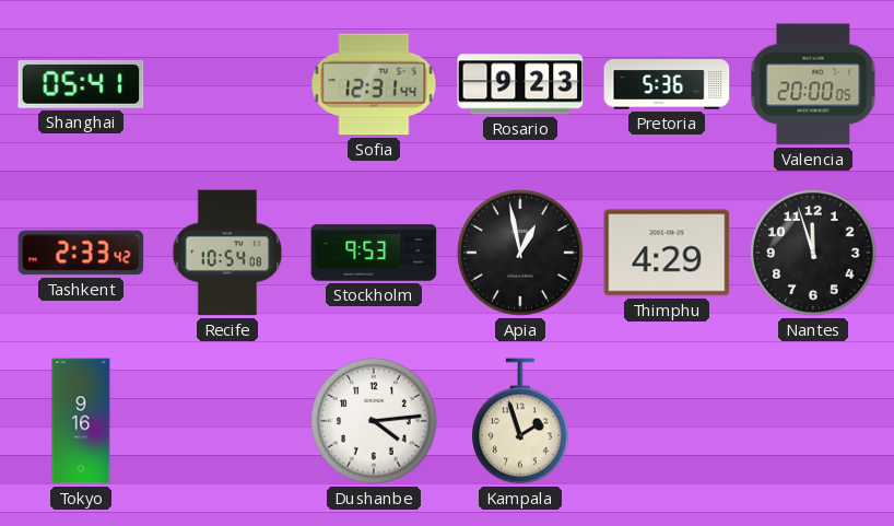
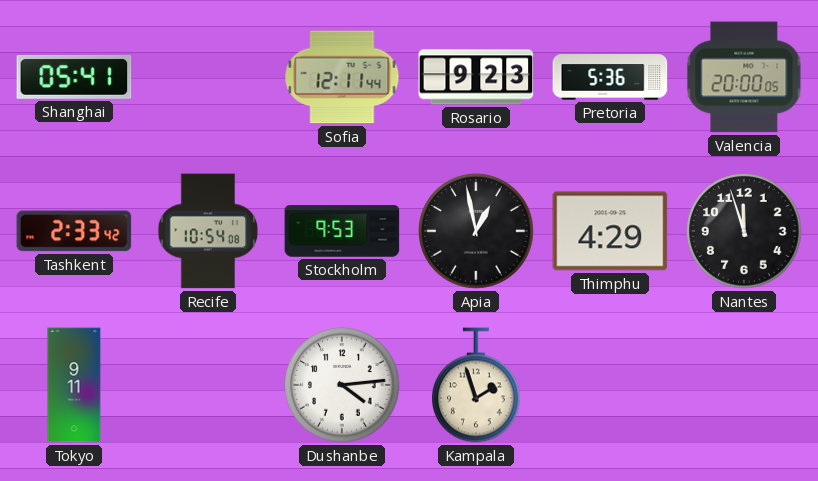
Sofia: 12:31 -> 12:11
Tokyo: 9:16 -> 9:11
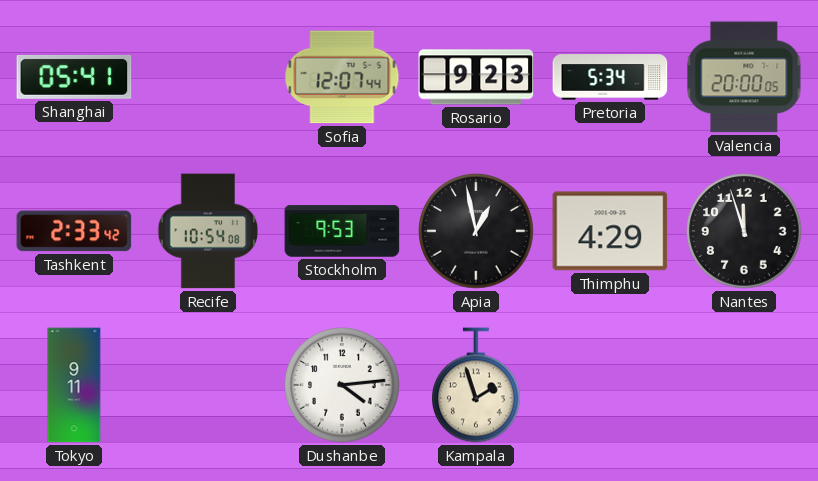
Sofia: 12:11 -> 12:07
Pretoria: 5:36 -> 5:34
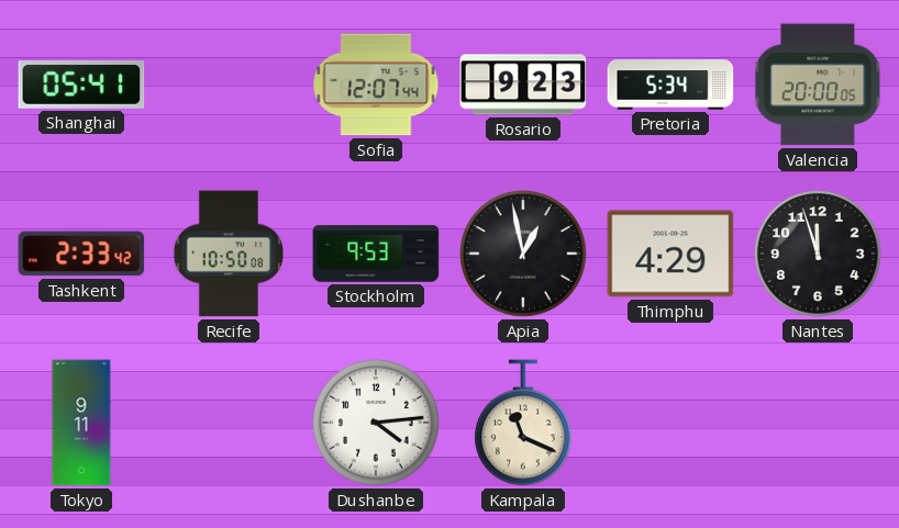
Recife: 10:54 -> 10:50
Kampala: 1:57 -> 11:19
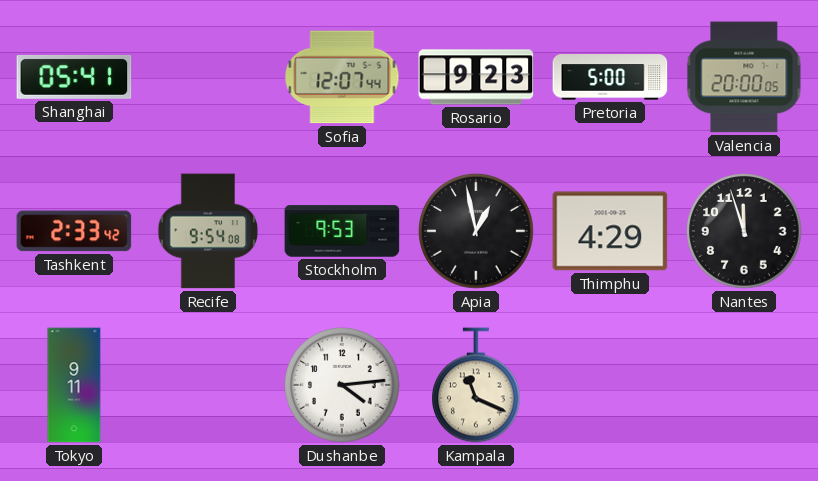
Pretoria: 5:34 -> 5:00
Recife: 10:50 -> 9:54
